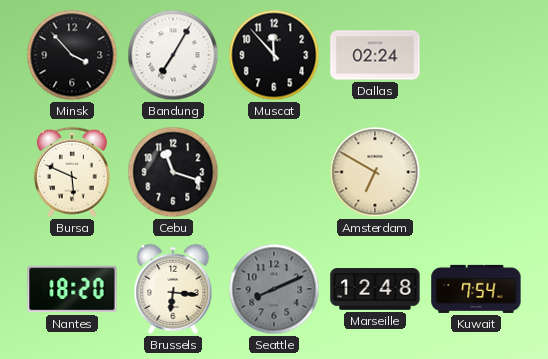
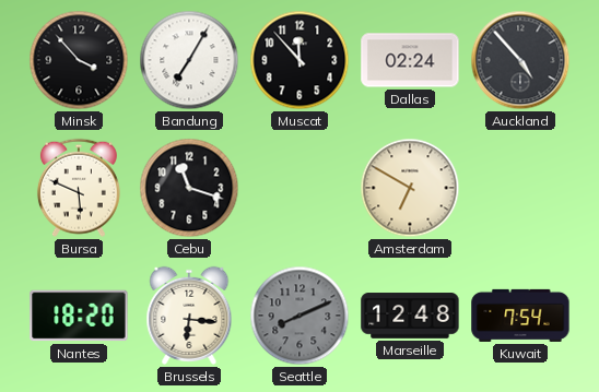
Auckland: none -> 4:53
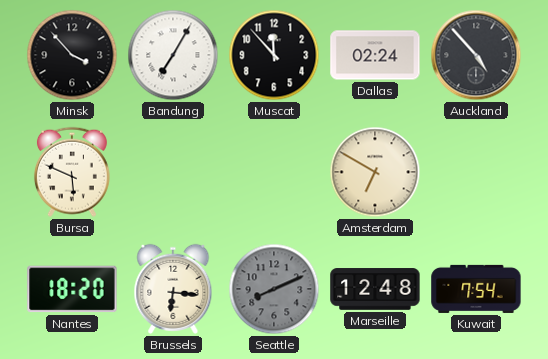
Cebu: 11:18 -> none
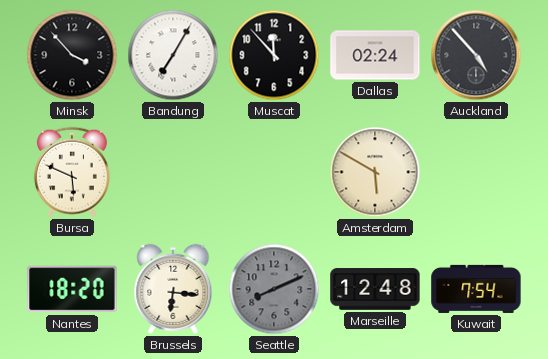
Amsterdam: 6:50 -> 5:50
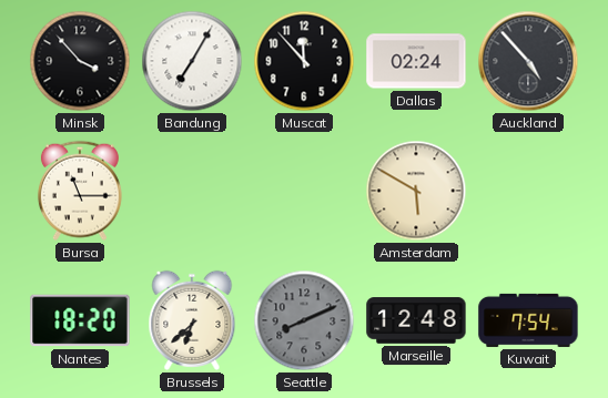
Bursa: 5:49 -> 11:15
Brussels: 6:16 -> 6:38
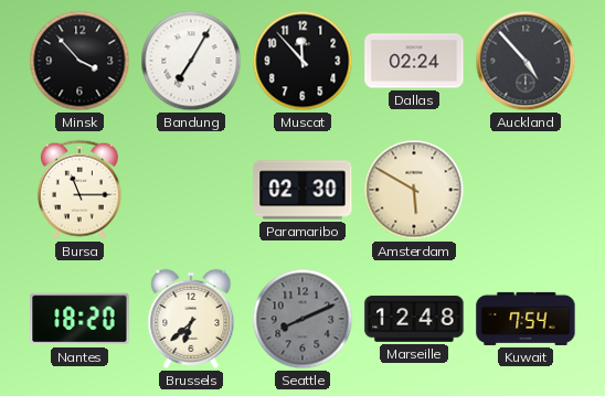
Paramaribo: none -> 02:30
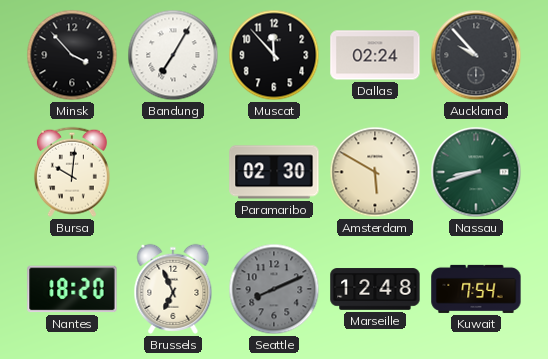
Auckland: 4:53 -> 9:53
Bursa: 11:15 -> 10:01
Nassau: none -> 8:42
Brussels: 6:38 -> 6:56
